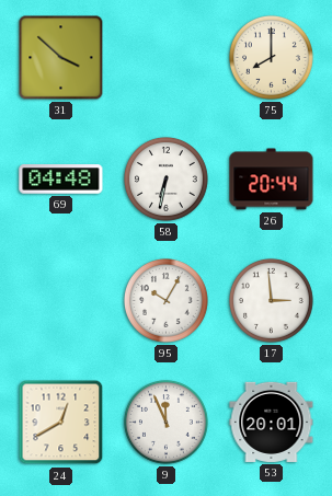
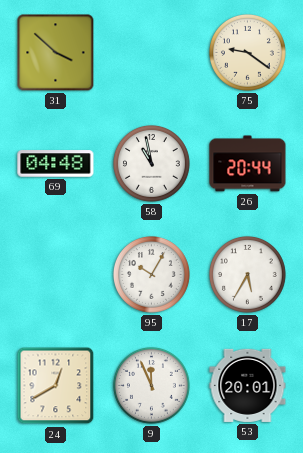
75: 8:00 -> 9:21
58: 6:32 -> 10:58
17: 2:59 -> 5:35
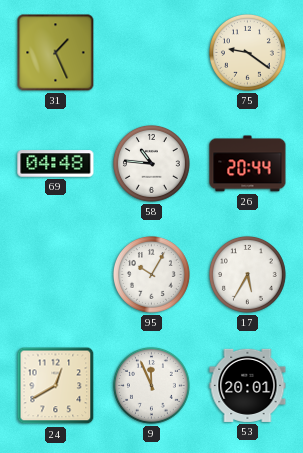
31: 3:52 -> 1:26
58: 10:58 -> 10:46
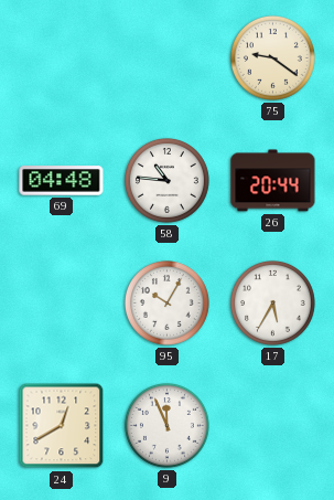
31: 1:26 -> none
53: 20:01 -> none
